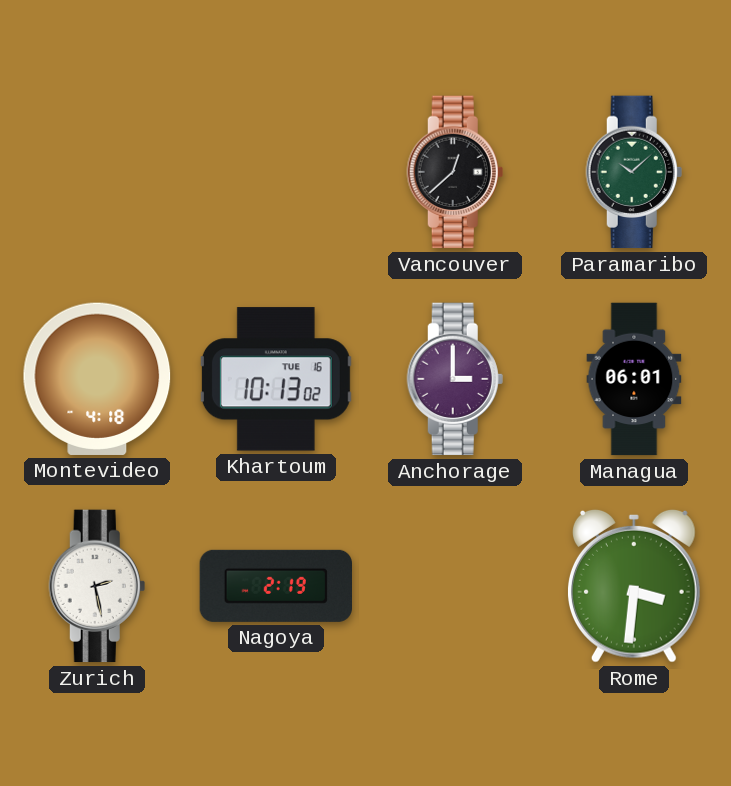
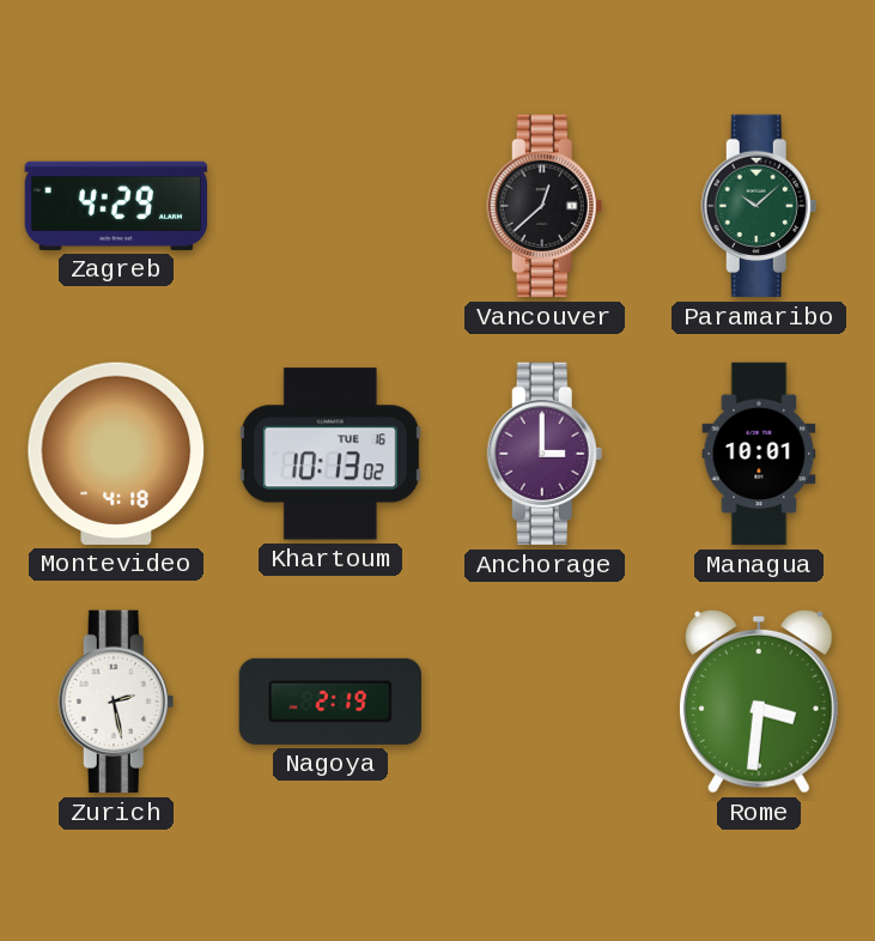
Zagreb: none -> 4:29
Managua: 06:01 -> 10:01
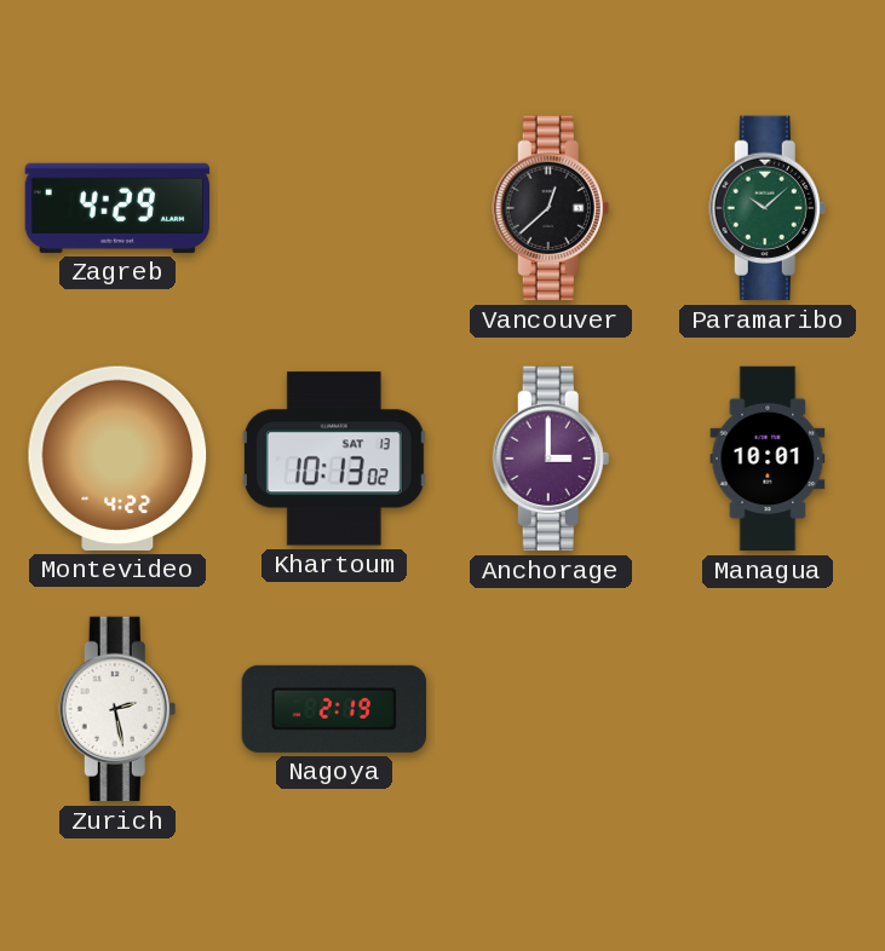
Montevideo: 4:18 -> 4:22
Khartoum date: TUE 16 -> SAT 13
Rome: 3:31 -> none
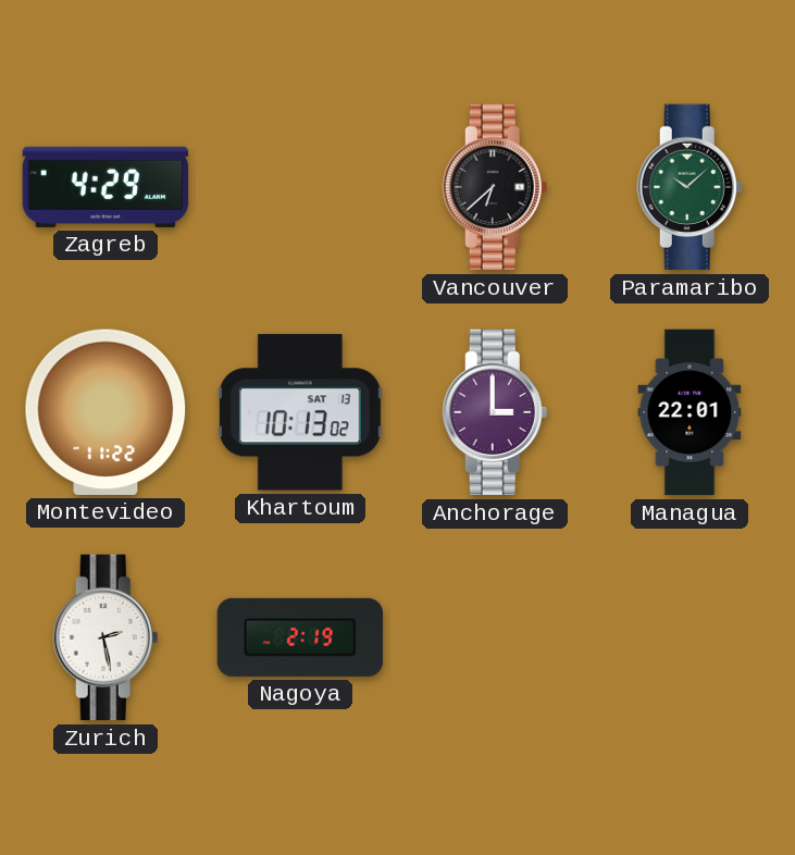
Vancouver: 12:38 -> 6:38
Montevideo: 4:22 -> 11:22
Managua: 10:01 -> 22:01
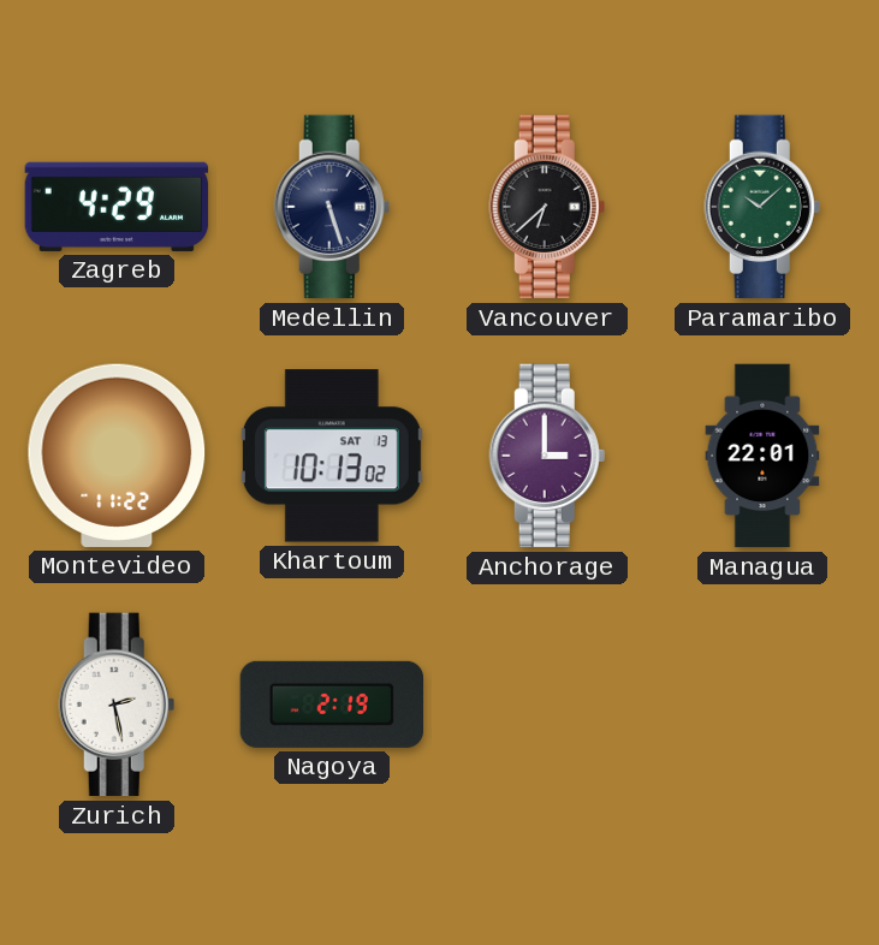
Medellin: none -> 5:27
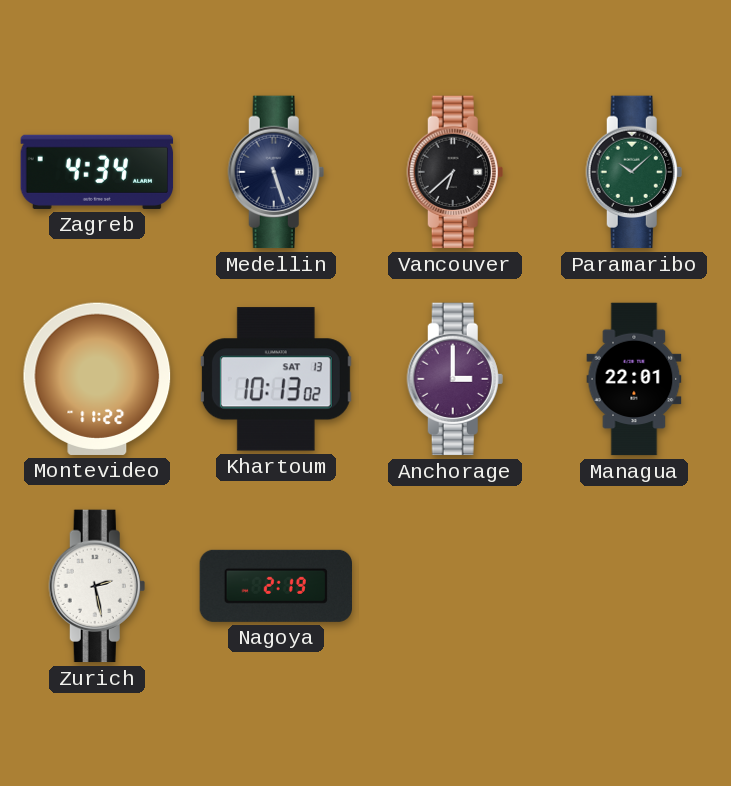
Zagreb: 4:29 -> 4:34
